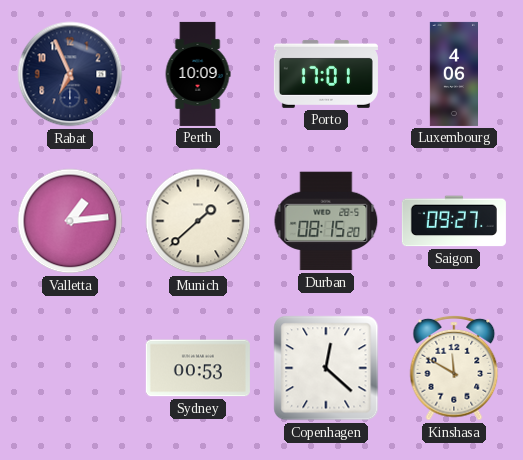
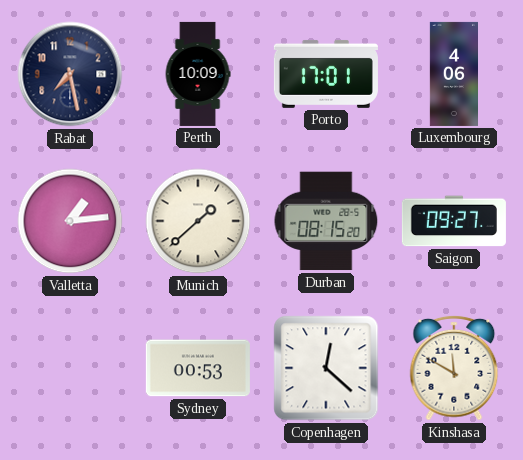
Rabat: 6:56 -> 7:28
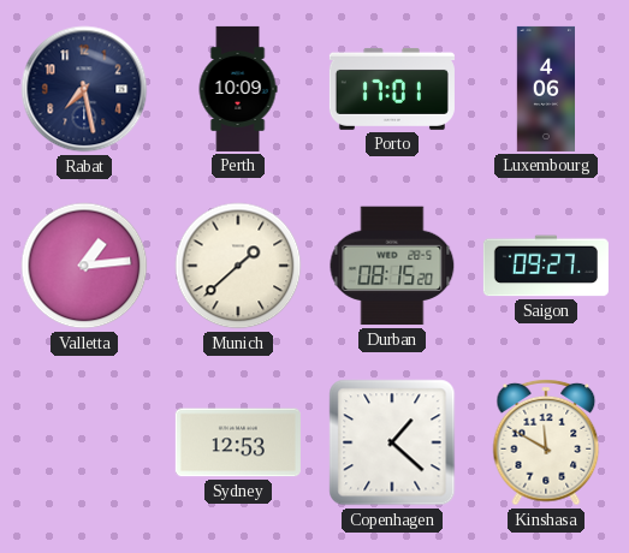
Sydney: 00:53 -> 12:53
Copenhagen: 12:22 -> 1:22
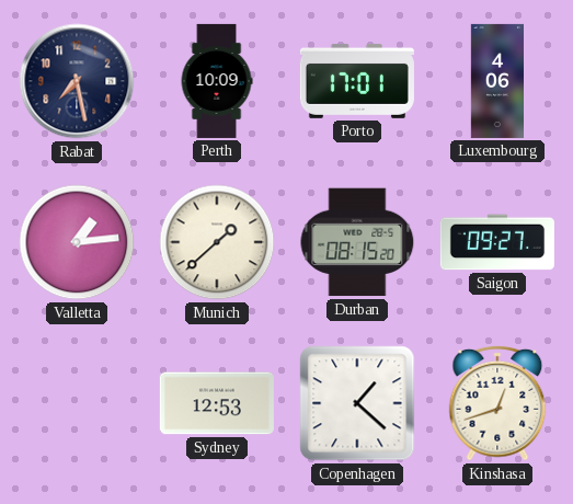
Kinshasa: 11:50 -> 12:42
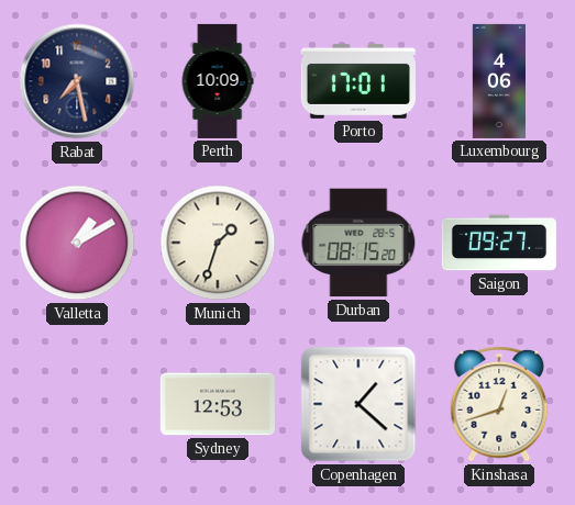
Valletta: 1:14 -> 1:10
Munich: 1:38 -> 1:33
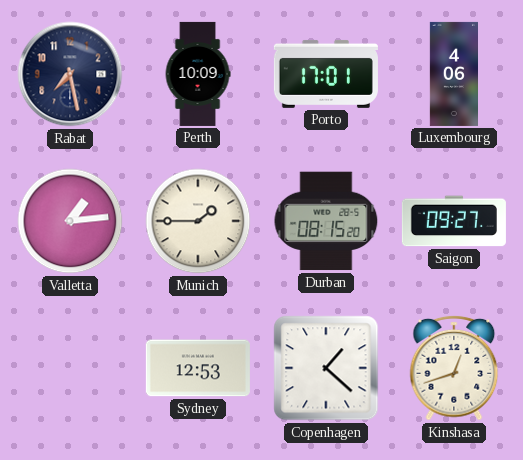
Valletta: 1:10 -> 1:14
Munich: 1:33 -> 1:45
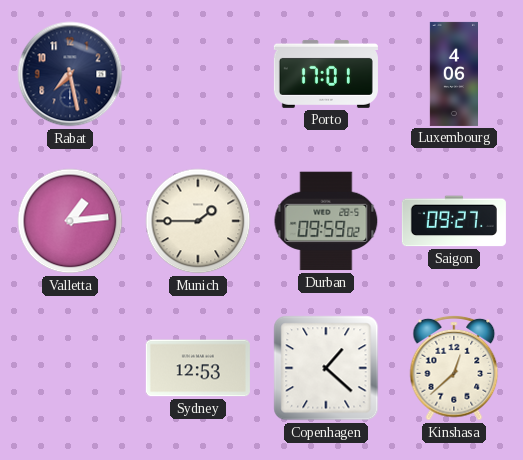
Perth: 10:09 -> none
Durban: 08:15 -> 09:59
Kinshasa: 12:42 -> 12:38
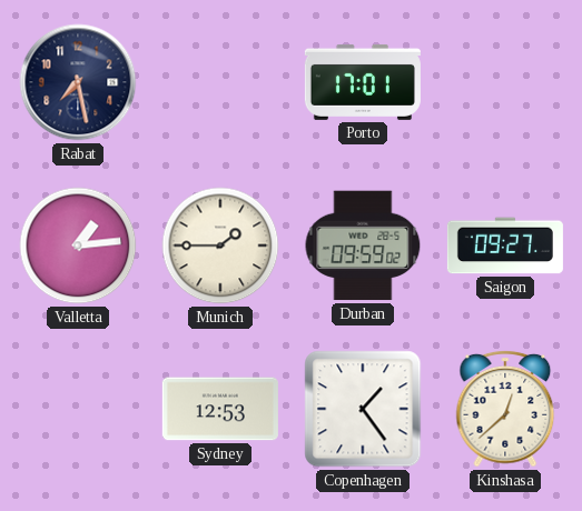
Luxembourg: 4:06 -> none
Copenhagen: 1:22 -> 1:24
